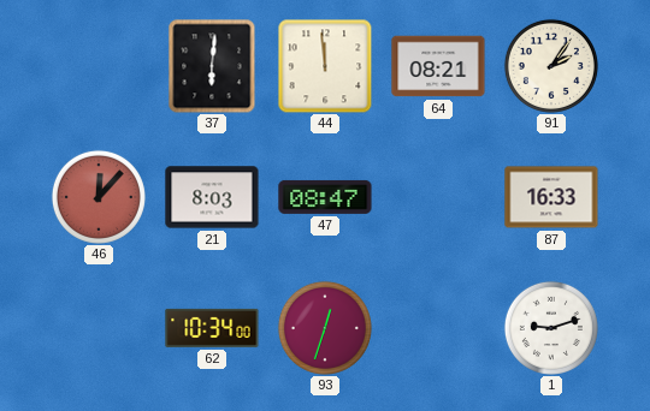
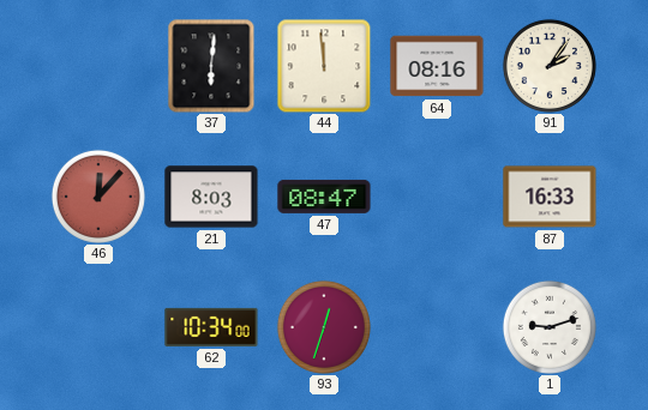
64: 08:21 -> 08:16
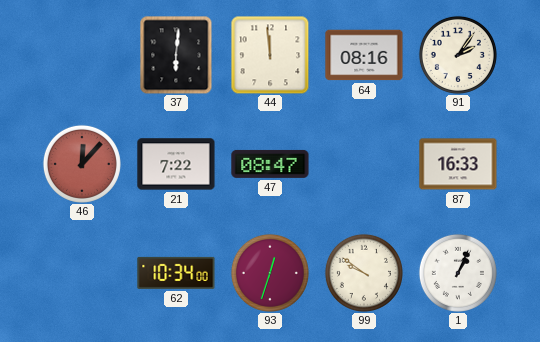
21: 8:03 -> 7:22
99: none -> 9:51
1: 9:12 -> 1:04
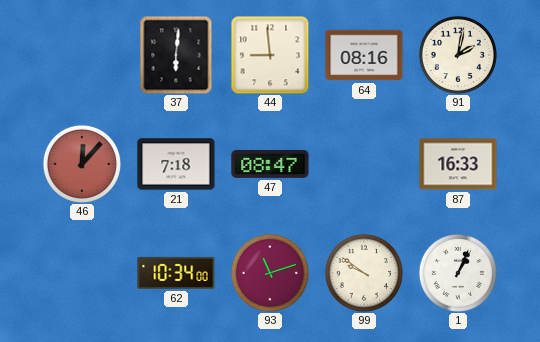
44: 11:59 -> 8:59
91: 2:06 -> 2:02
21: 7:22 -> 7:18
93: 12:33 -> 11:12
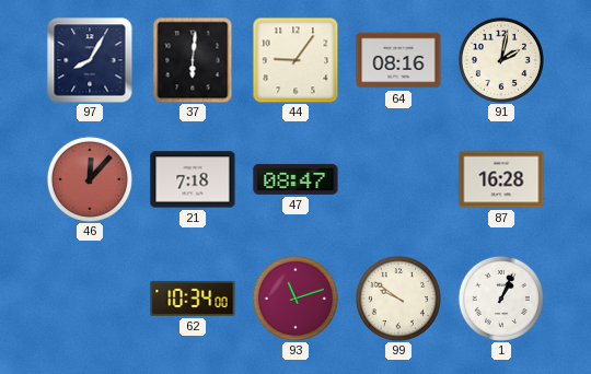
97: none -> 8:05
44: 8:59 -> 9:06
87: 16:33 -> 16:28
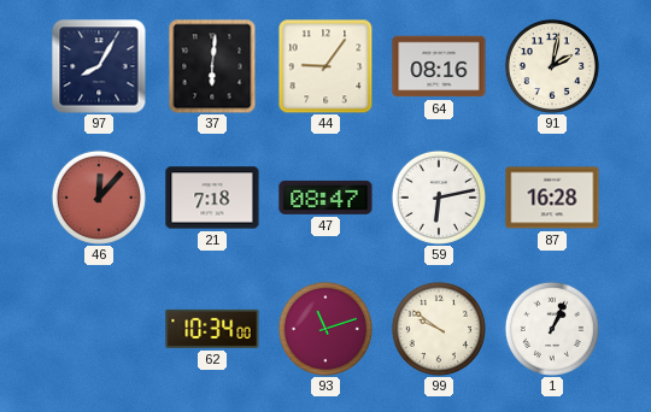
59: none -> 6:13
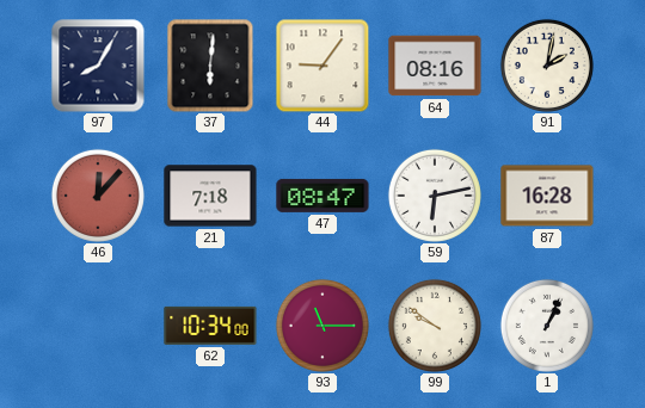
93: 11:12 -> 11:15
